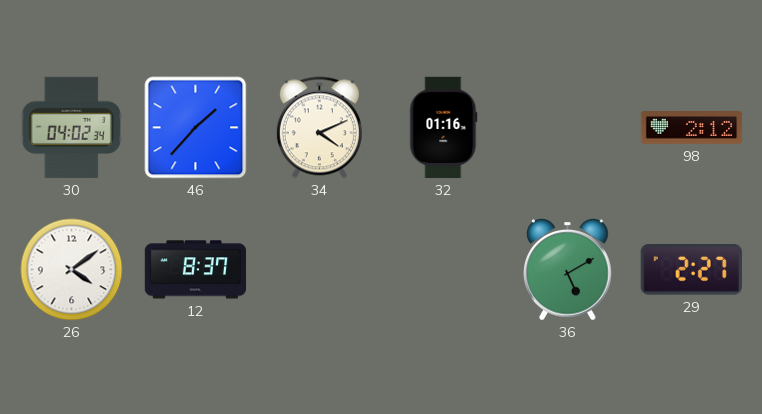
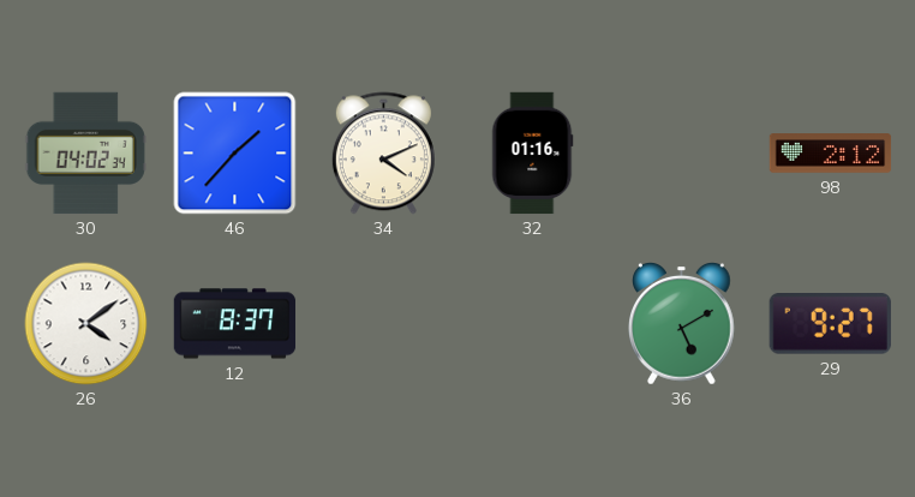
29: 2:27 -> 9:27
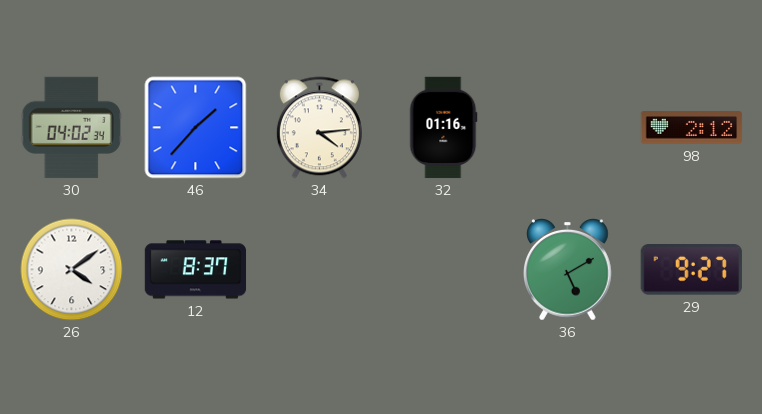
34: 4:11 -> 4:14
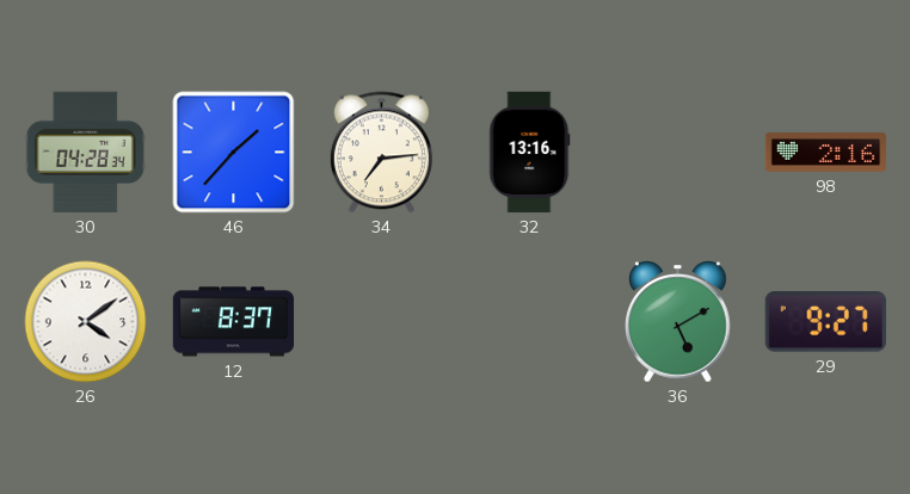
30: 04:02 -> 04:28
34: 4:14 -> 7:14
32: 01:16 -> 13:16
98: 2:12 -> 2:16
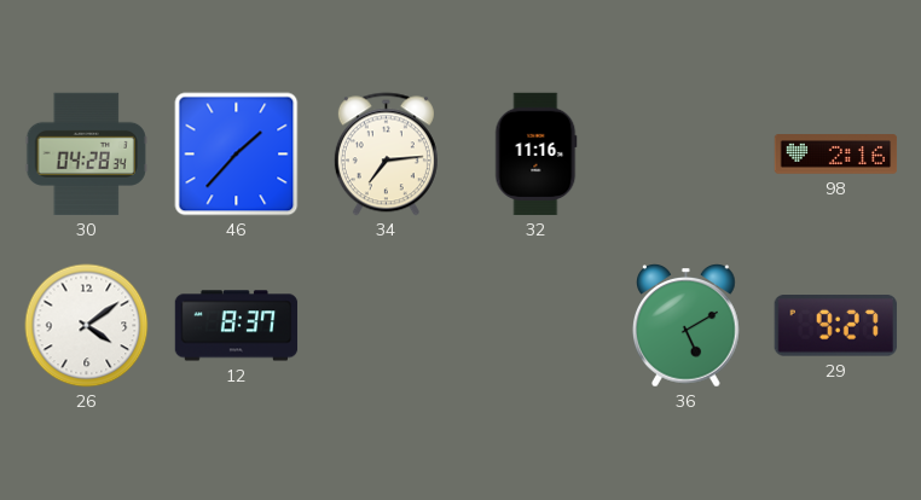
32: 13:16 -> 11:16
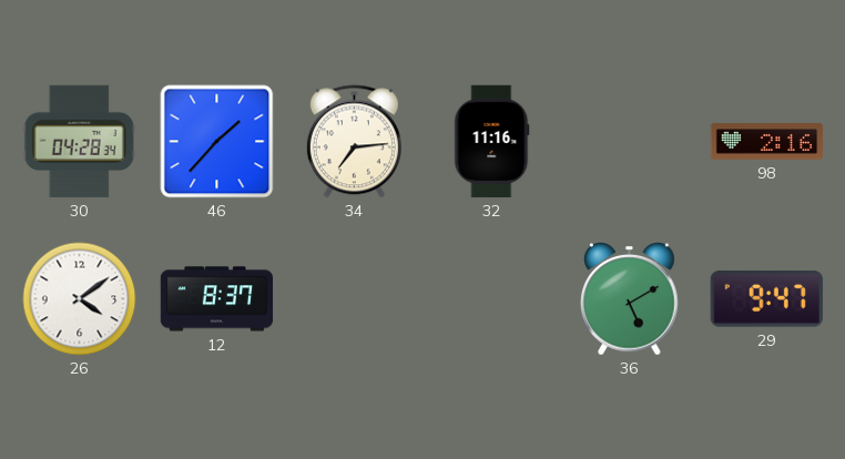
29: 9:27 -> 9:47
